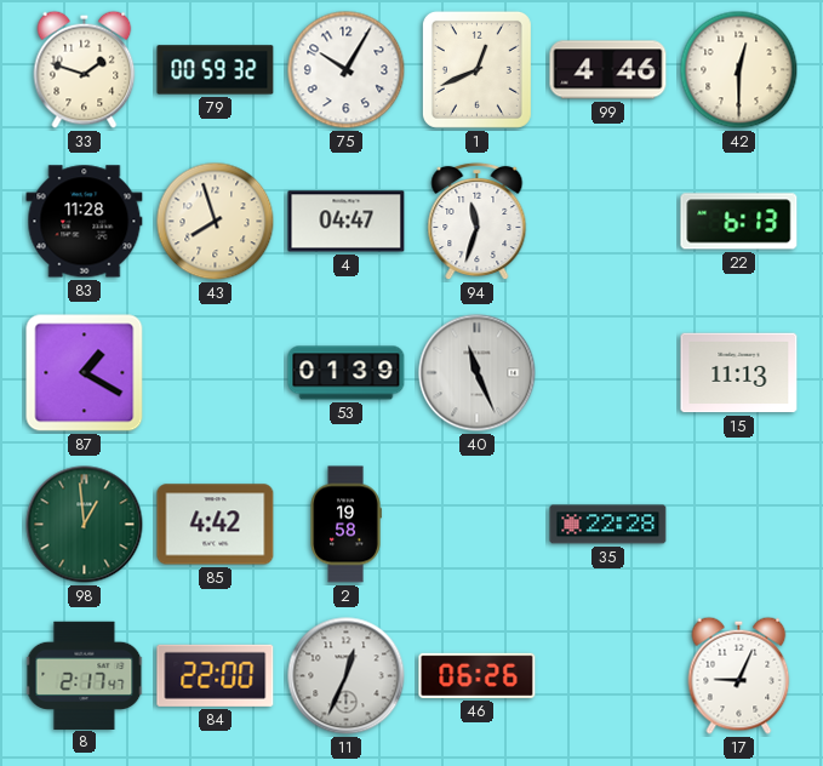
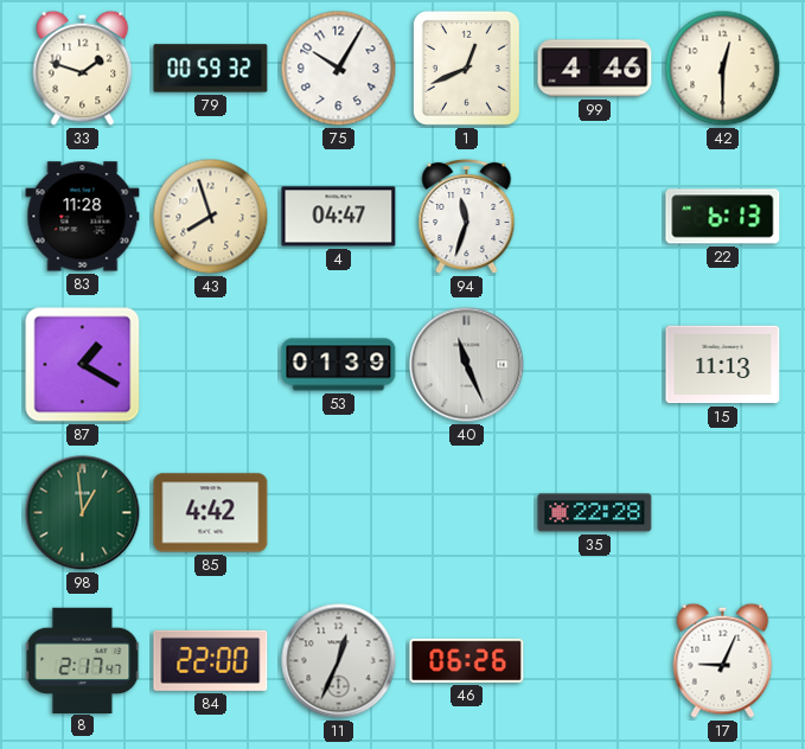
2: 19:58 -> none
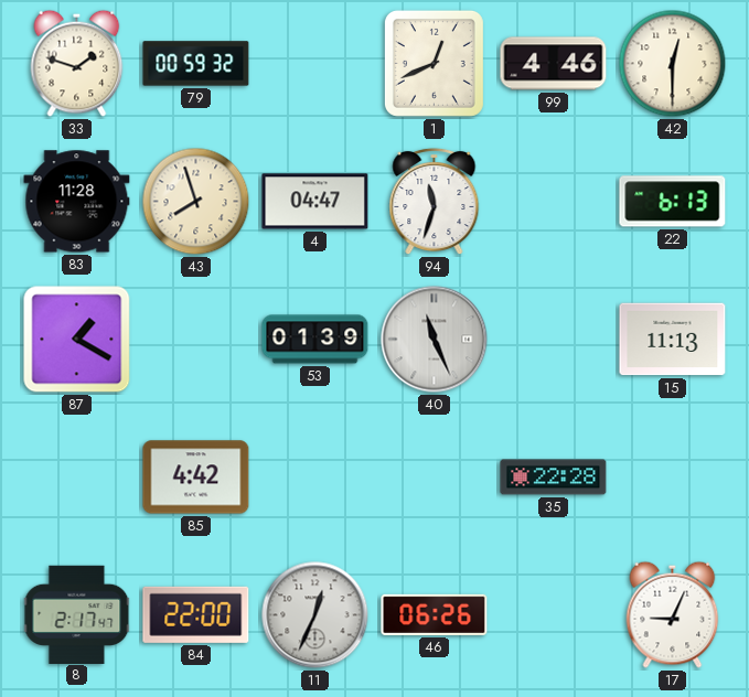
75: 10:05 -> none
98: 12:59 -> none
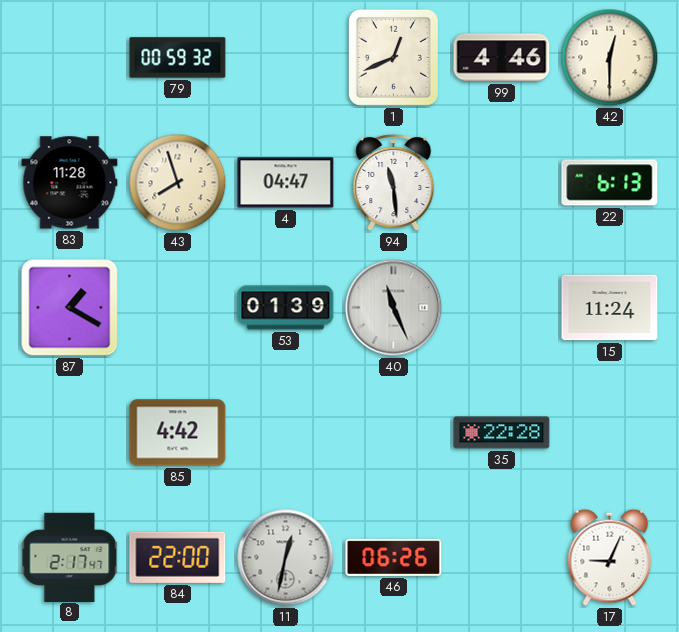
33: 1:48 -> none
94: 11:33 -> 11:29
15: 11:13 -> 11:24
11: 12:34 -> 12:32
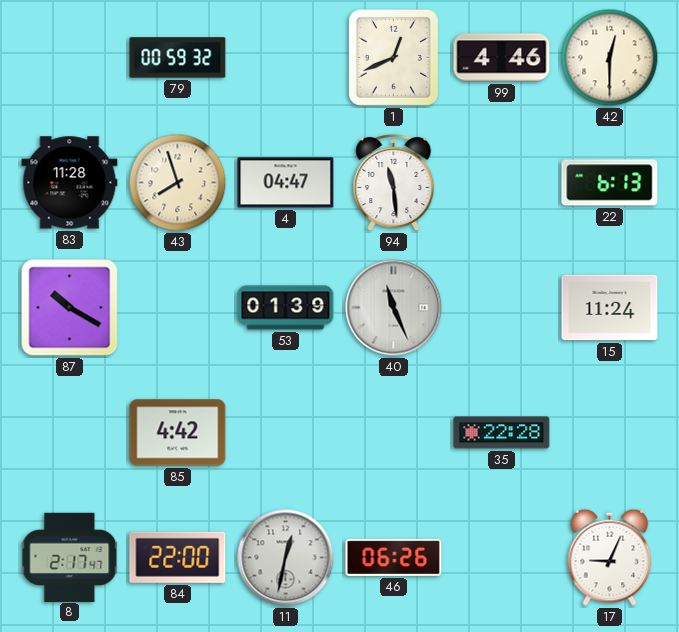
87: 1:20 -> 10:20
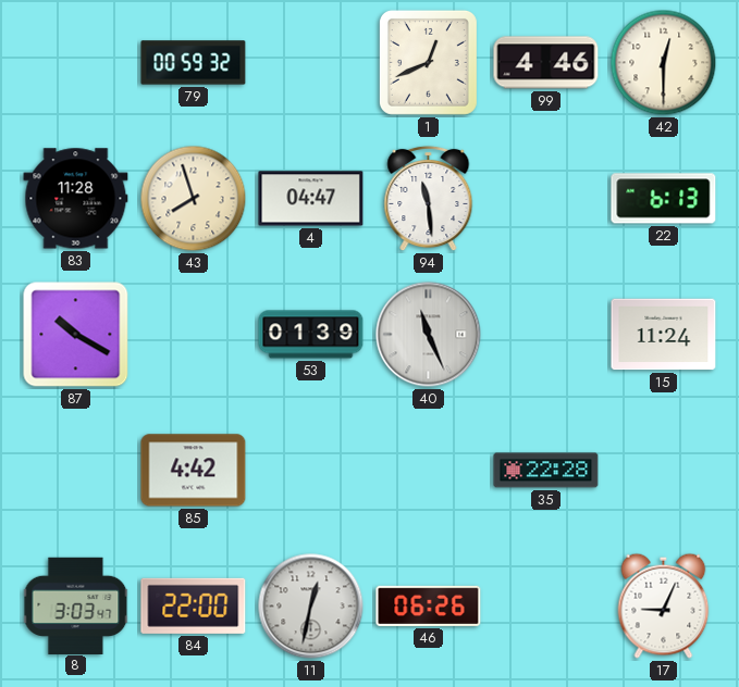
8: 2:17 -> 3:03
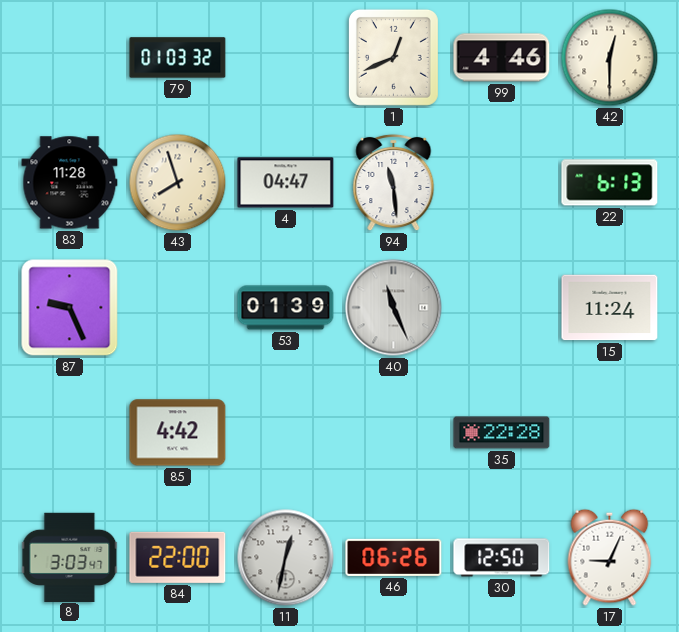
79: 00:59 -> 01:03
87: 10:20 -> 9:26
30: none -> 12:50
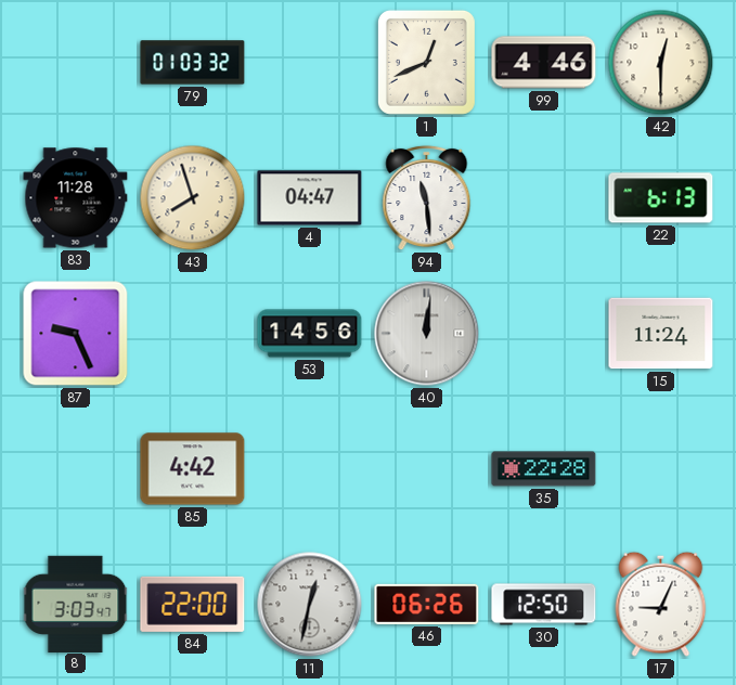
53: 01:39 -> 14:56
40: 11:26 -> 12:01
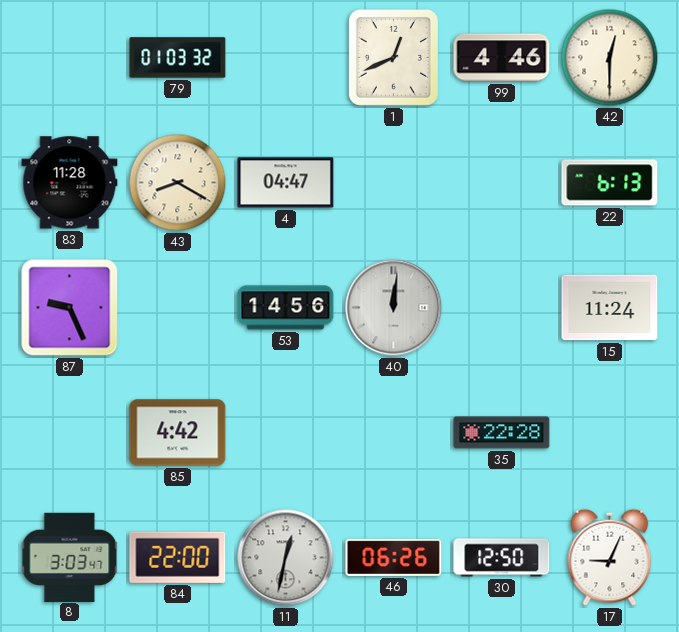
43: 7:57 -> 8:20
94: 11:29 -> none
